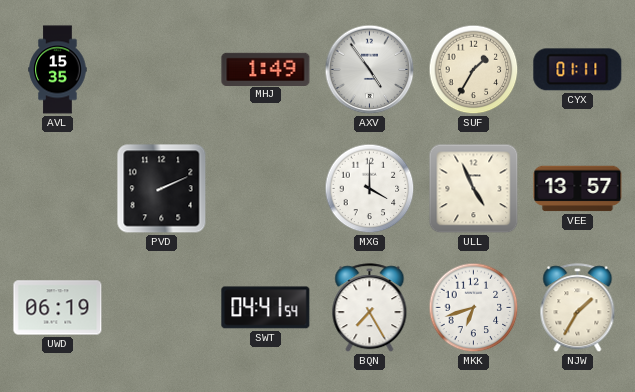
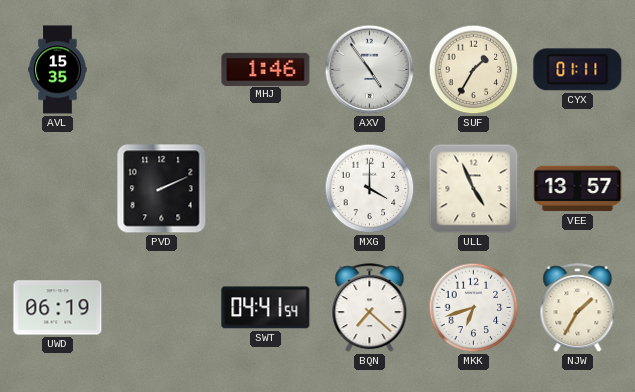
MHJ: 1:49 -> 1:46
BQN: 7:25 -> 7:22
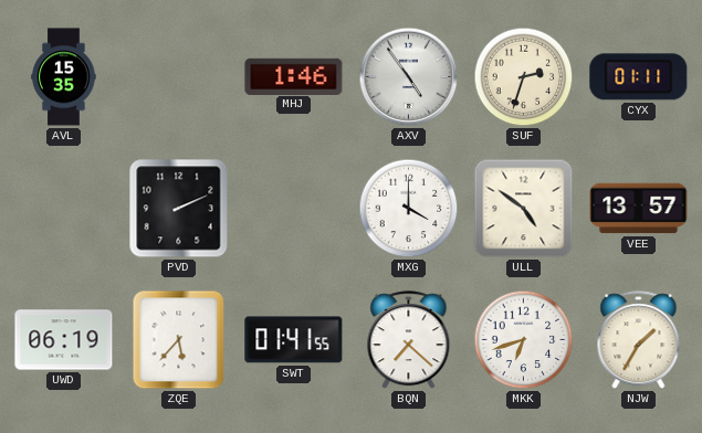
SUF: 1:35 -> 2:33
ULL: 4:56 -> 4:51
ZQE: none -> 5:37
SWT: 04:41 -> 01:41
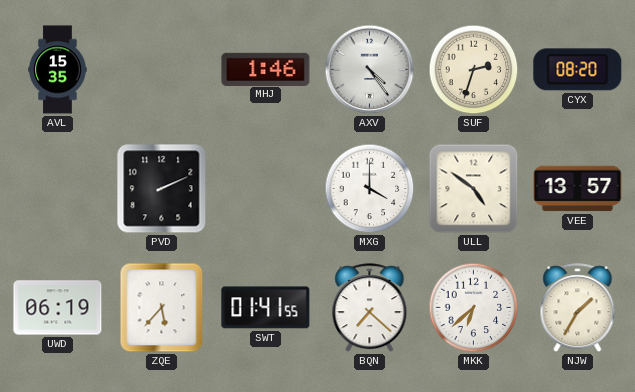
AXV: 4:54 -> 4:24
CYX: 01:11 -> 08:20
MKK: 6:42 -> 6:38
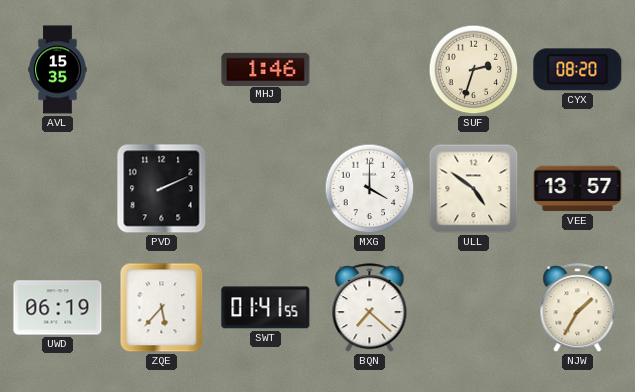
AXV: 4:24 -> none
MKK: 6:38 -> none
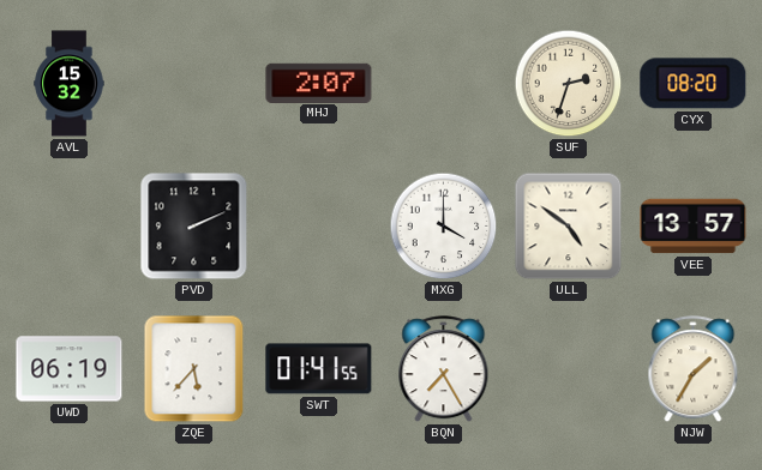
AVL: 15:35 -> 15:32
MHJ: 1:46 -> 2:07
BQN: 7:22 -> 7:25
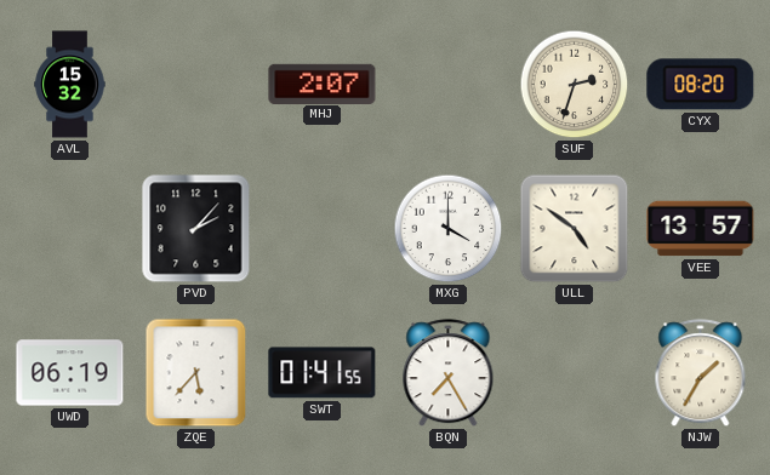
PVD: 2:11 -> 2:07
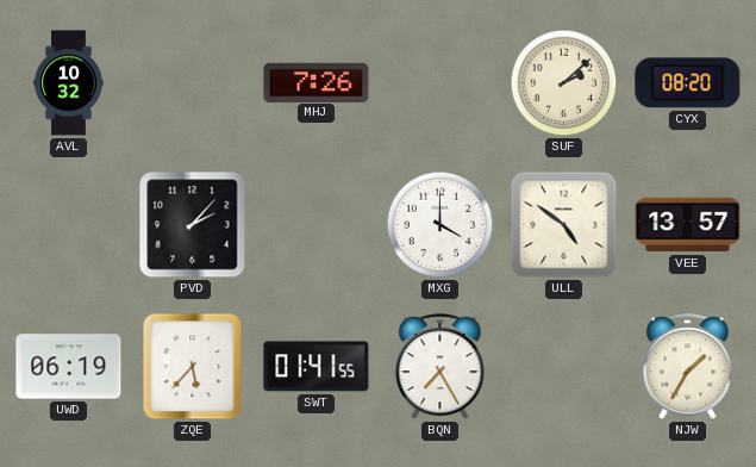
AVL: 15:32 -> 10:32
MHJ: 2:07 -> 7:26
SUF: 2:33 -> 2:08
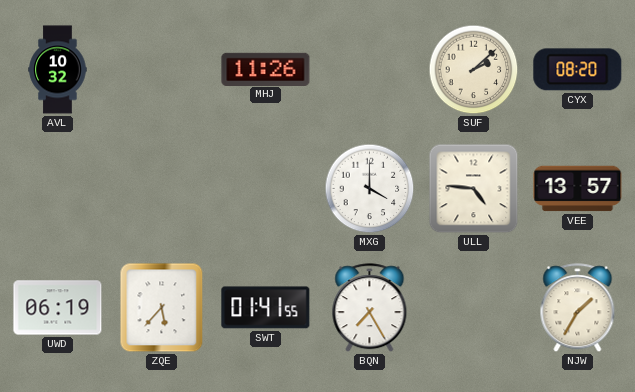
MHJ: 7:26 -> 11:26
PVD: 2:07 -> none
ULL: 4:51 -> 4:46
